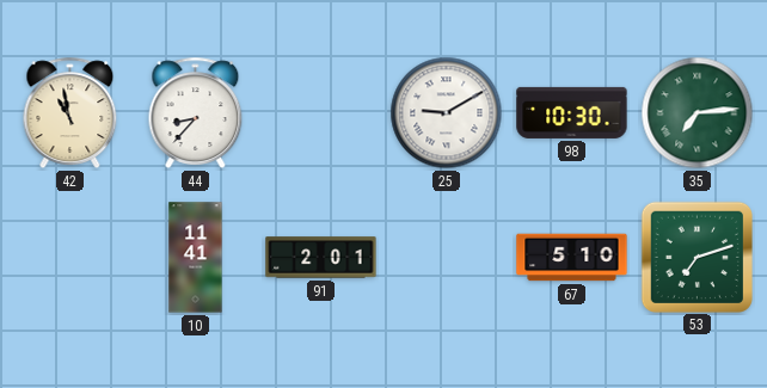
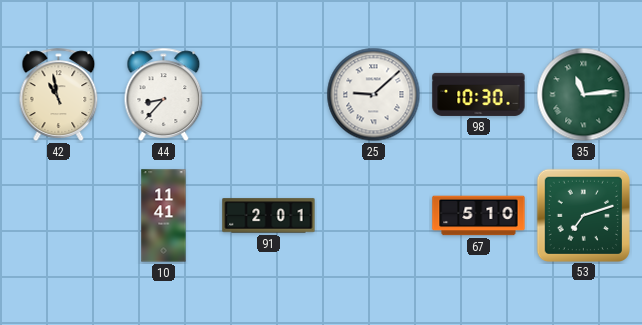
25: 9:10 -> 9:08
35: 7:14 -> 11:14
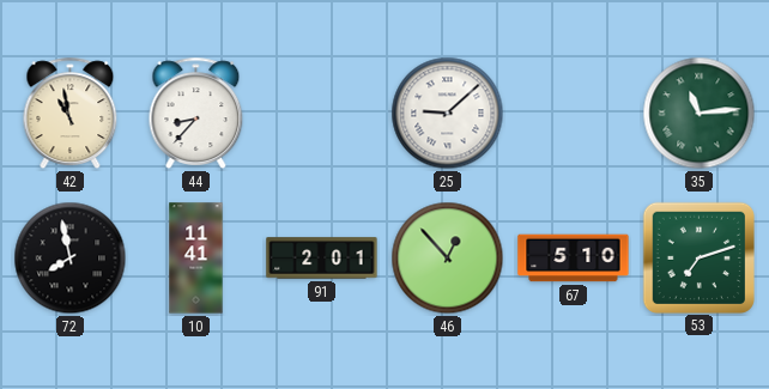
98: 10:30 -> none
72: none -> 7:58
46: none -> 12:53
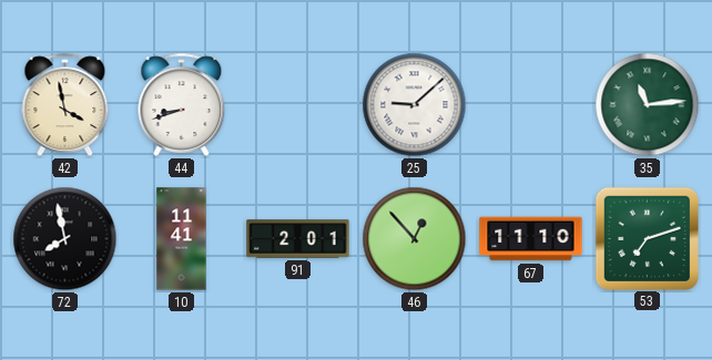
42: 10:58 -> 3:58
44: 8:37 -> 8:42
67: 5:10 -> 11:10
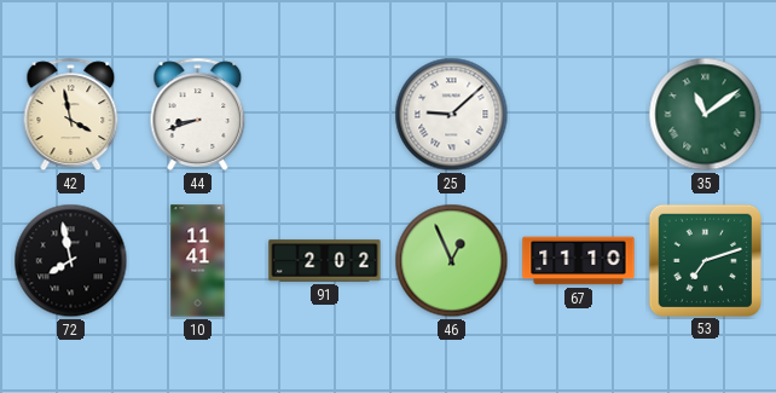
35: 11:14 -> 11:09
91: 2:01 -> 2:02
46: 12:53 -> 12:56
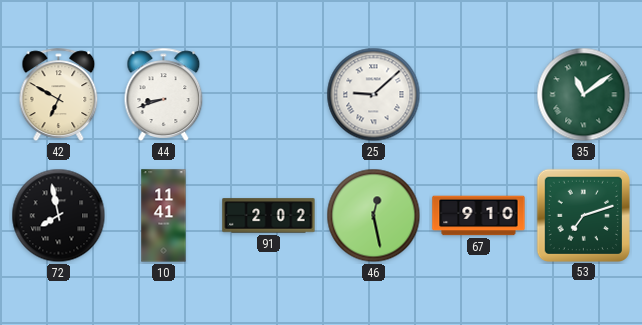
42: 3:58 -> 6:50
46: 12:56 -> 12:28
67: 11:10 -> 9:10
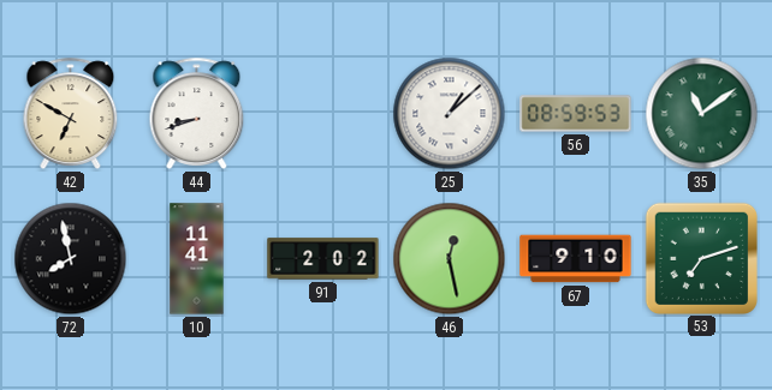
25: 9:08 -> 1:08
56: none -> 08:59
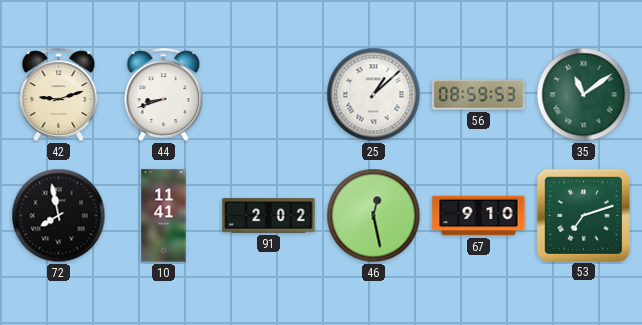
42: 6:50 -> 9:12
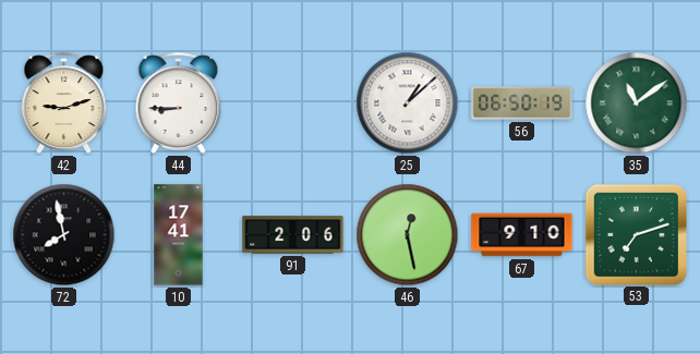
44: 8:42 -> 8:45
56: 08:59 -> 06:50
10: 11:41 -> 17:41
91: 2:02 -> 2:06
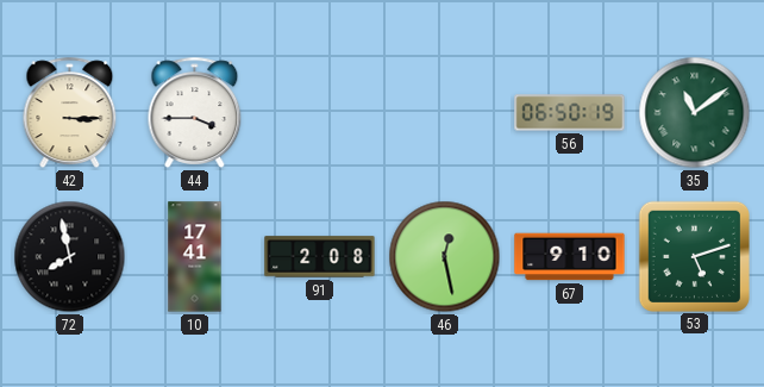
42: 9:12 -> 3:15
44: 8:45 -> 3:45
25: 1:08 -> none
91: 2:06 -> 2:08
53: 7:12 -> 5:12
